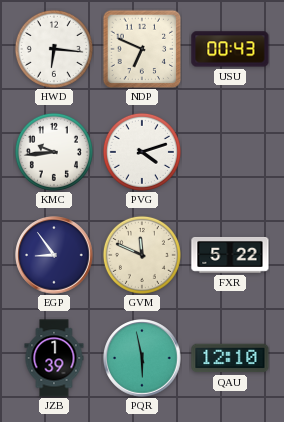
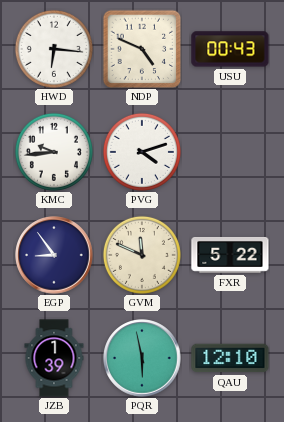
NDP: 6:49 -> 4:49
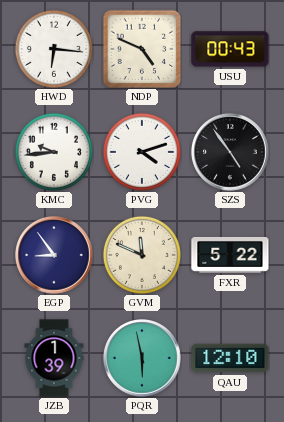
SZS: none -> 4:54
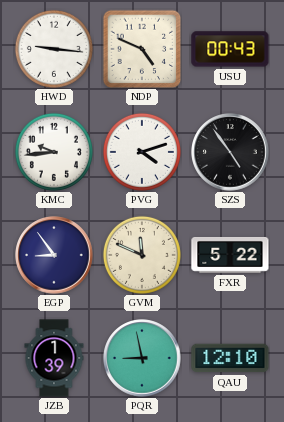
HWD: 6:16 -> 9:16
PQR: 5:58 -> 8:58
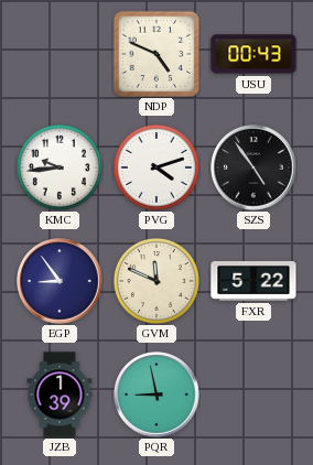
HWD: 9:16 -> none
QAU: 12:10 -> none
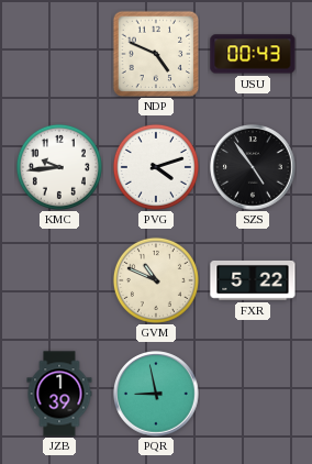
EGP: 8:54 -> none
GVM: 11:49 -> 10:49
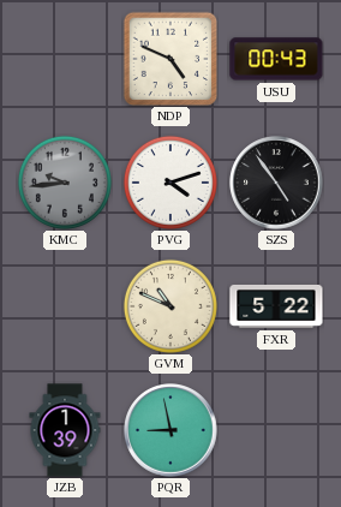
KMC dial: white -> grey
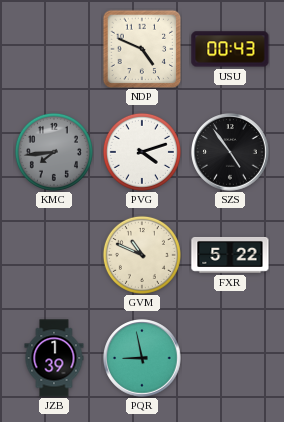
KMC: 9:44 -> 7:44
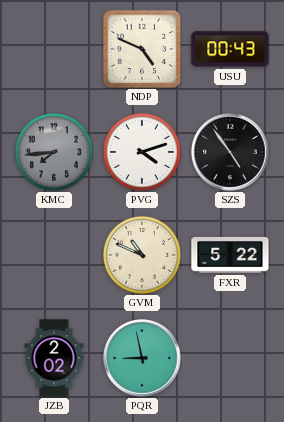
JZB: 1:39 -> 2:02
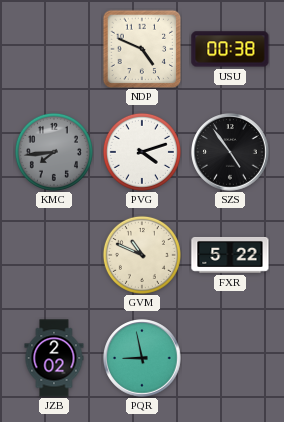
USU: 00:43 -> 00:38
